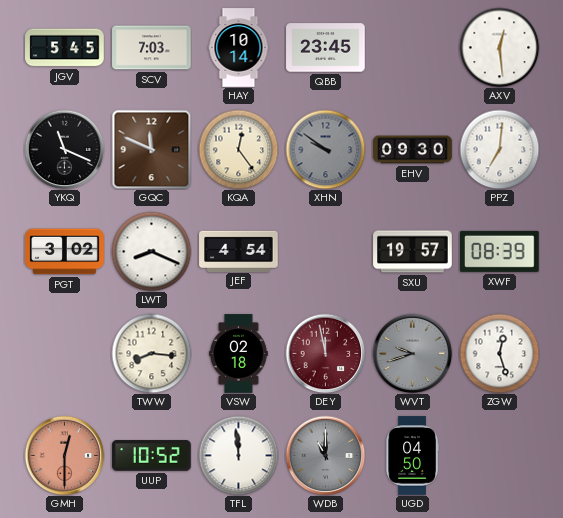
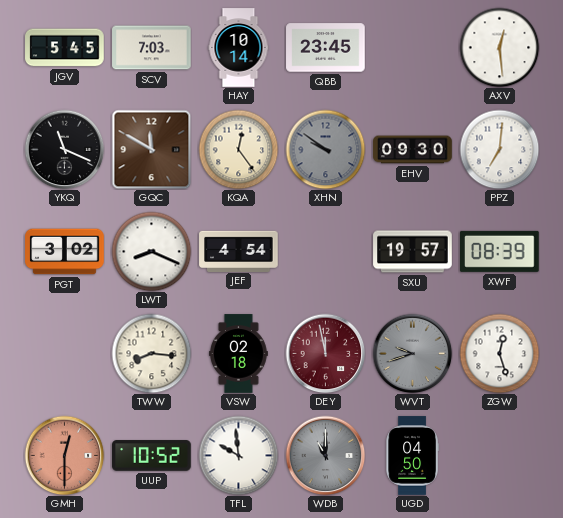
GQC: 11:49 -> 11:50
TFL: 11:59 -> 9:59
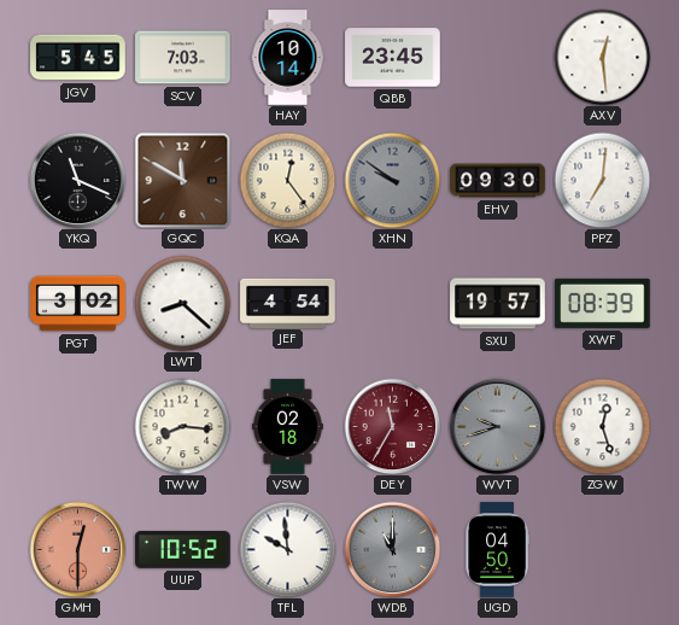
LWT: 8:19 -> 8:22
DEY: 11:58 -> 11:35
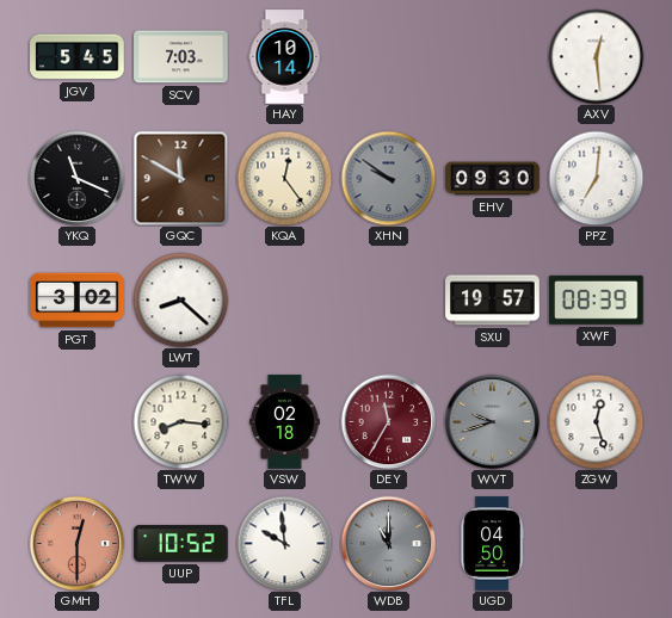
QBB: 23:45 -> none
JEF: 4:54 -> none
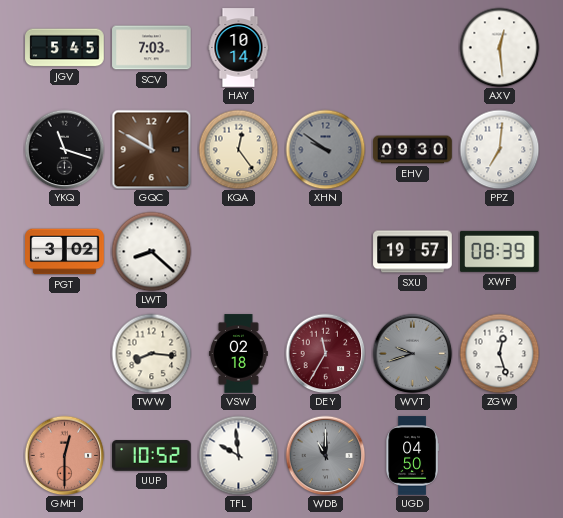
YKQ: 11:19 -> 11:18
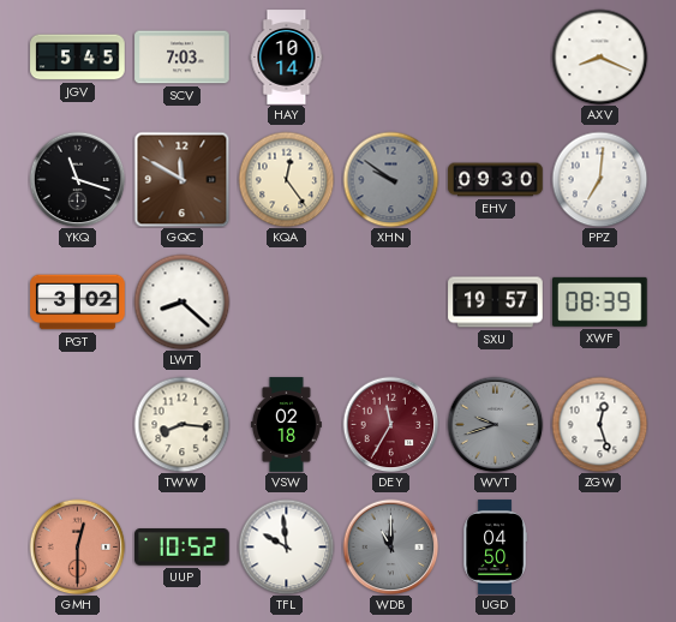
AXV: 12:29 -> 8:19
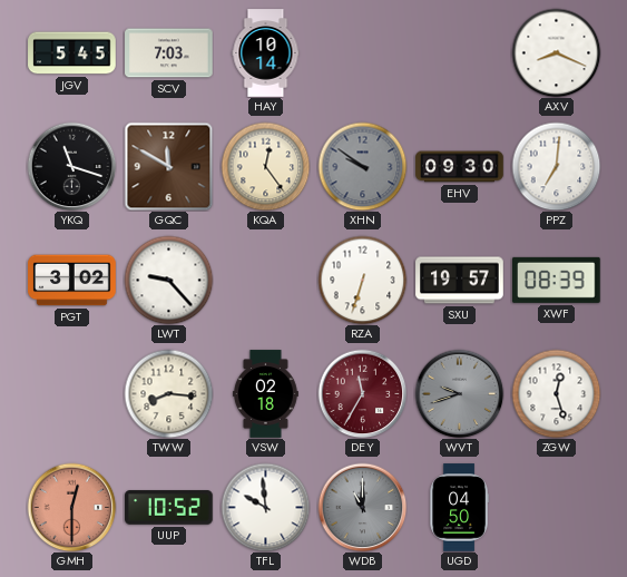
LWT: 8:22 -> 9:23
RZA: none -> 6:33
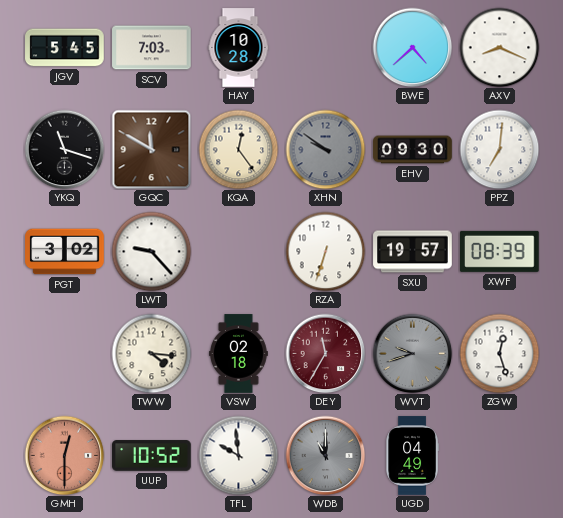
HAY: 10:14 -> 10:28
BWE: none -> 4:38
TWW: 8:16 -> 4:16
UGD: 04:50 -> 04:49
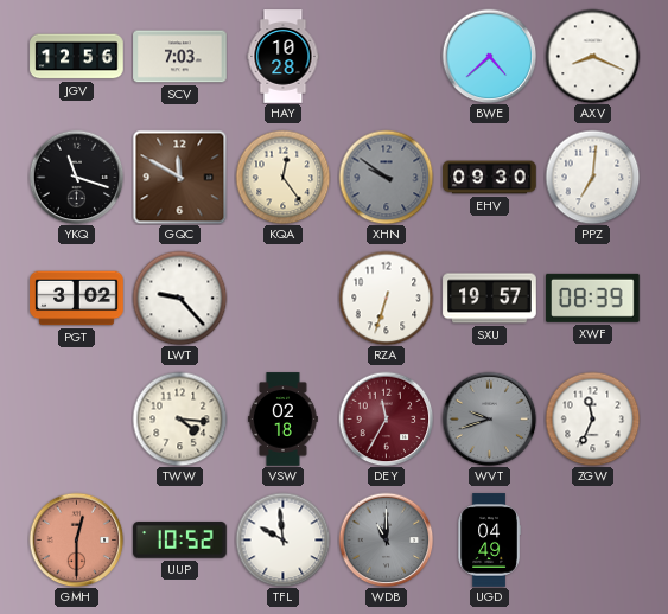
JGV: 5:45 -> 12:56
ZGW: 12:27 -> 11:34
